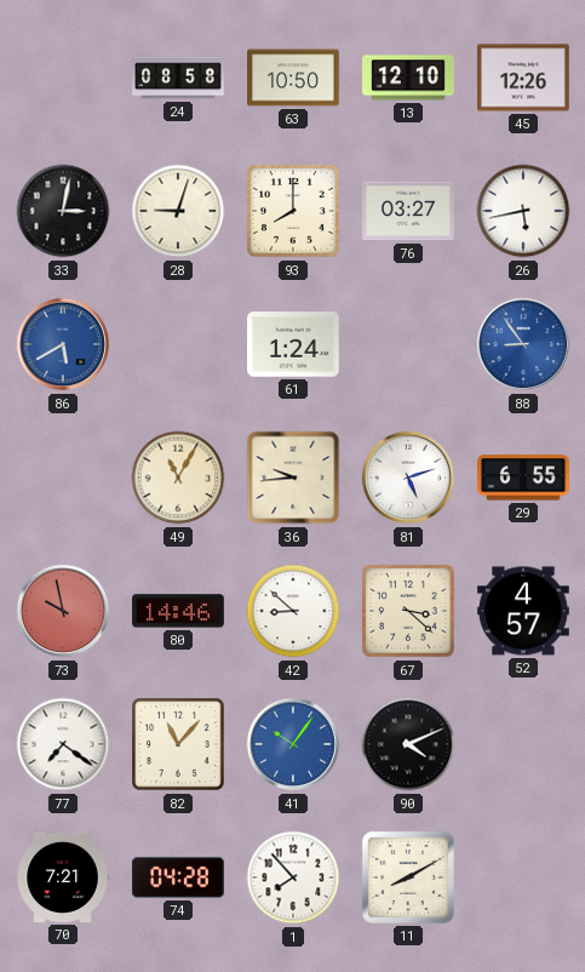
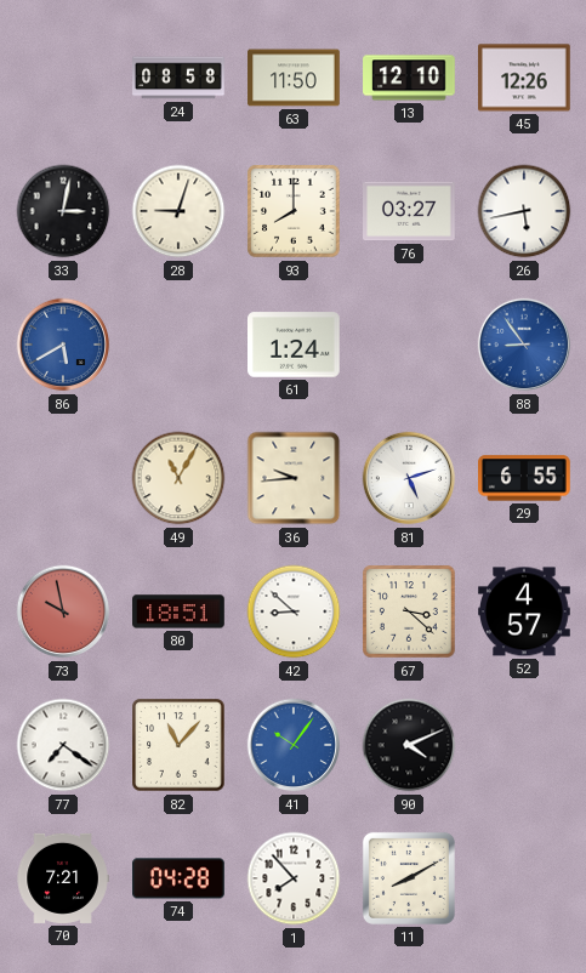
63: 10:50 -> 11:50
80: 14:46 -> 18:51
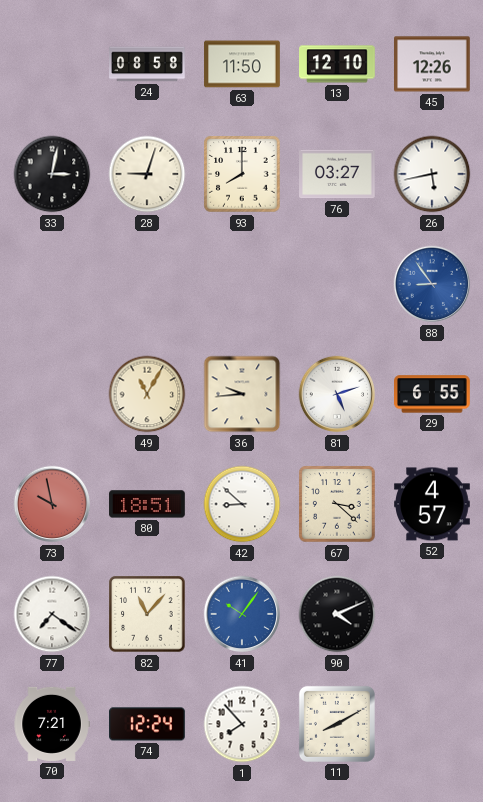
86: 5:40 -> none
61: 1:24 -> none
74: 04:28 -> 12:24
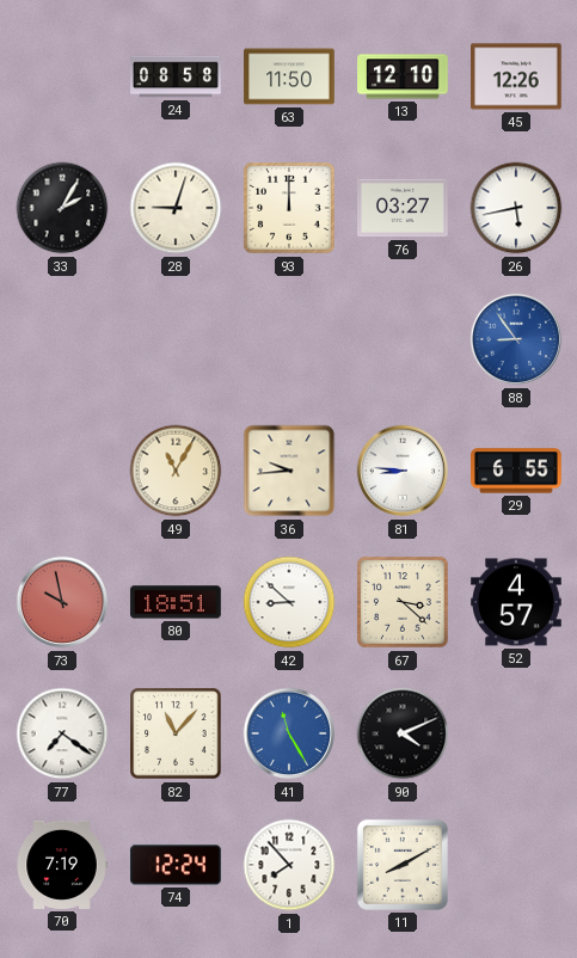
33: 3:02 -> 2:05
93: 8:00 -> 12:00
81: 5:12 -> 8:46
41: 10:06 -> 11:25
70: 7:21 -> 7:19
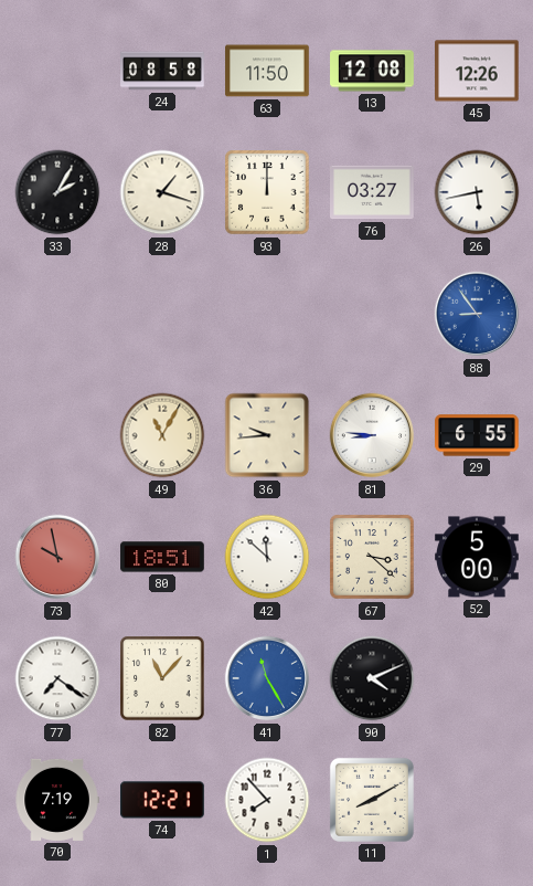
13: 12:10 -> 12:08
28: 9:03 -> 1:18
42: 8:52 -> 11:52
52: 4:57 -> 5:00
74: 12:24 -> 12:21
